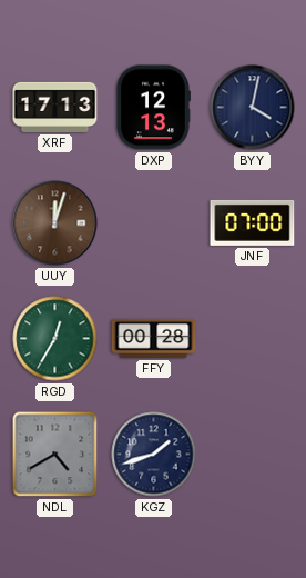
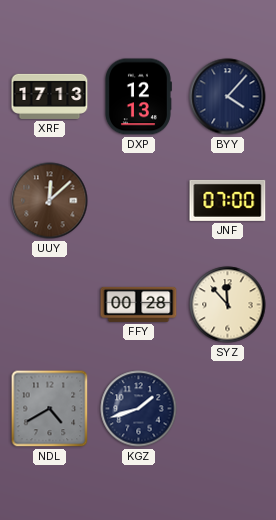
BYY: 4:02 -> 4:07
UUY: 12:03 -> 12:08
RGD: 12:35 -> none
SYZ: none -> 11:53
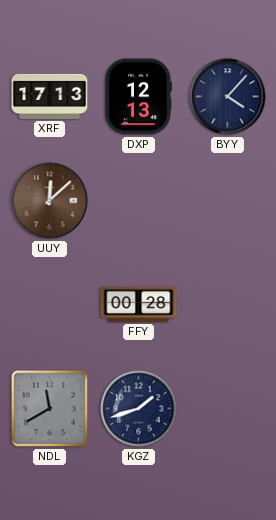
JNF: 07:00 -> none
SYZ: 11:53 -> none
NDL: 4:40 -> 11:40
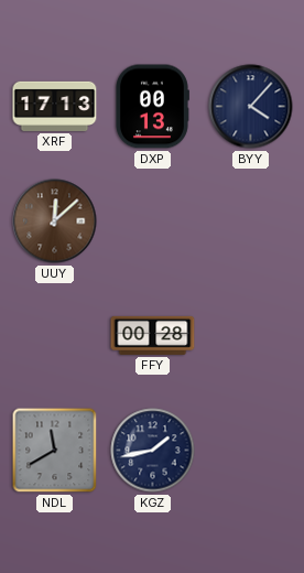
DXP: 12:13 -> 00:13
KGZ: 1:42 -> 1:43
